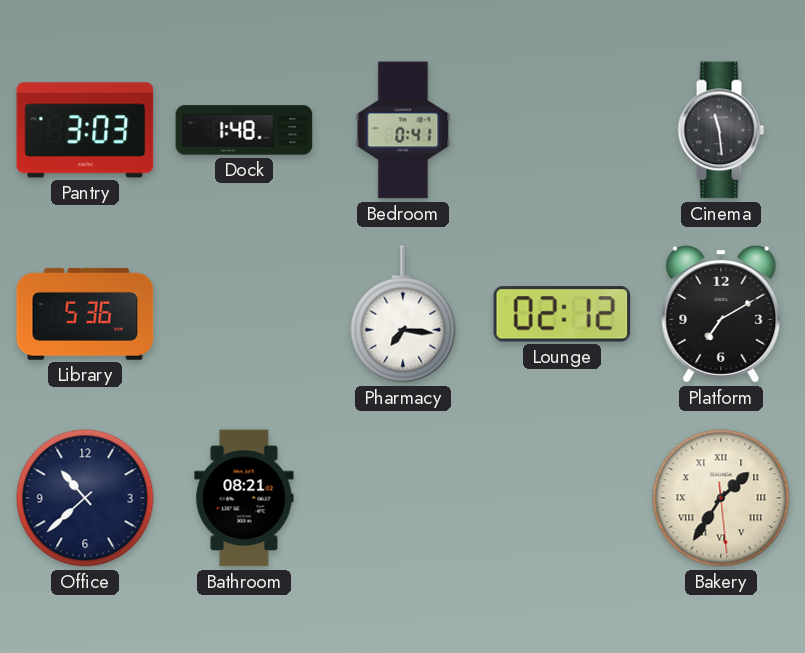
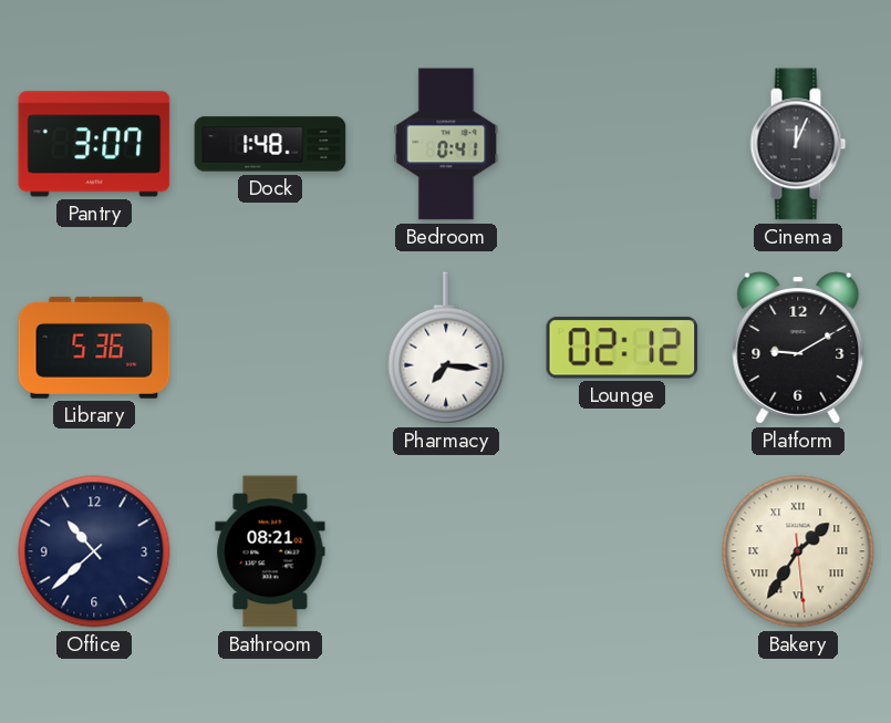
Pantry: 3:03 -> 3:07
Cinema: 11:29 -> 12:04
Platform: 7:10 -> 9:10
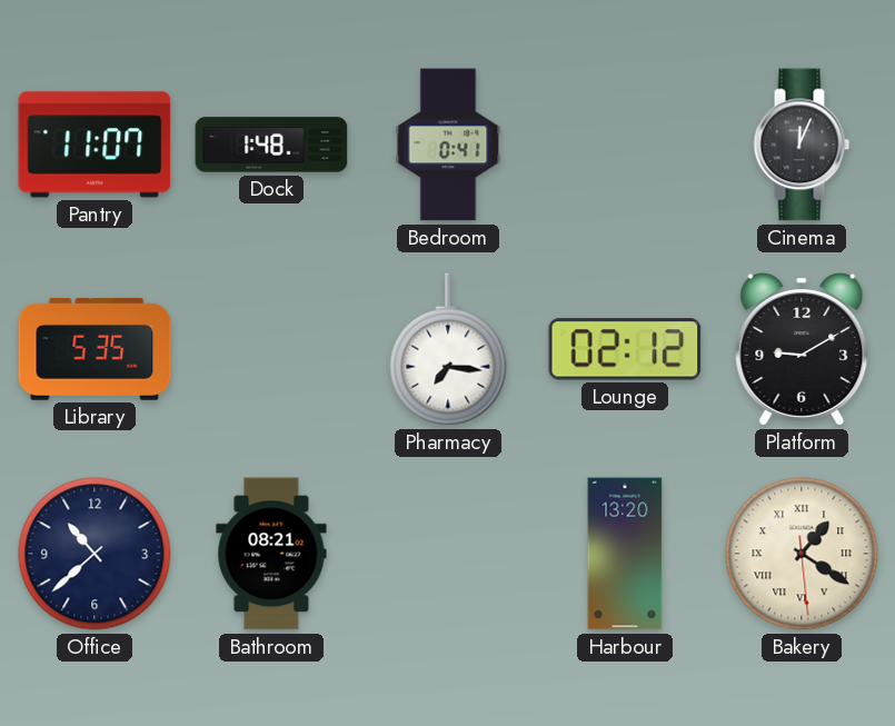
Pantry: 3:07 -> 11:07
Library: 5:36 -> 5:35
Harbour: none -> 13:20
Bakery: 1:35 -> 1:20
